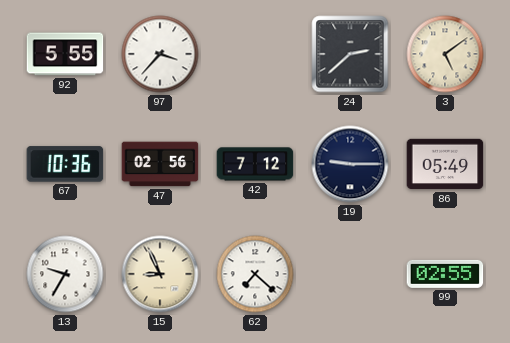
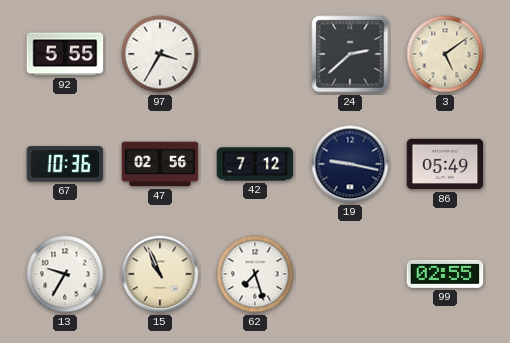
97: 3:37 -> 3:35
19: 9:15 -> 9:17
15: 8:56 -> 10:56
62: 7:22 -> 7:27
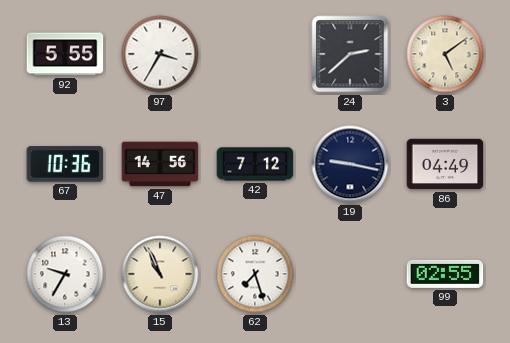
47: 02:56 -> 14:56
86: 05:49 -> 04:49
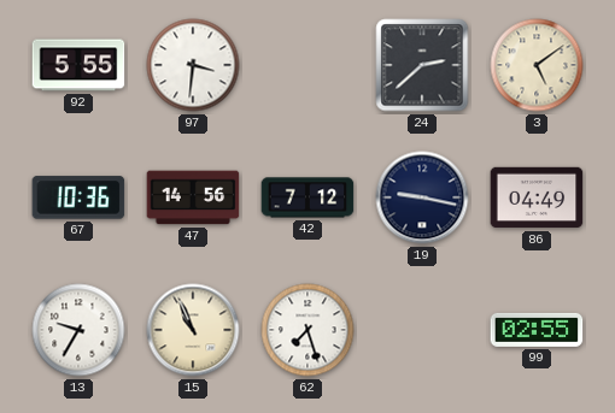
97: 3:35 -> 3:31
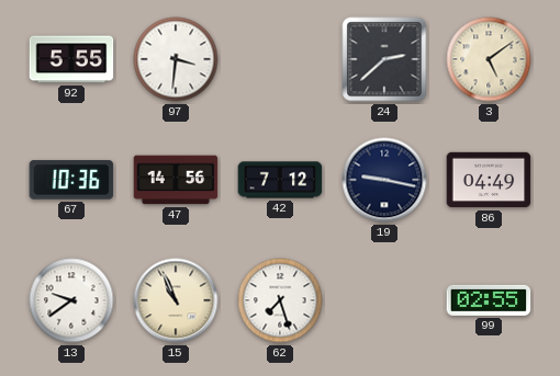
13: 9:35 -> 9:39
